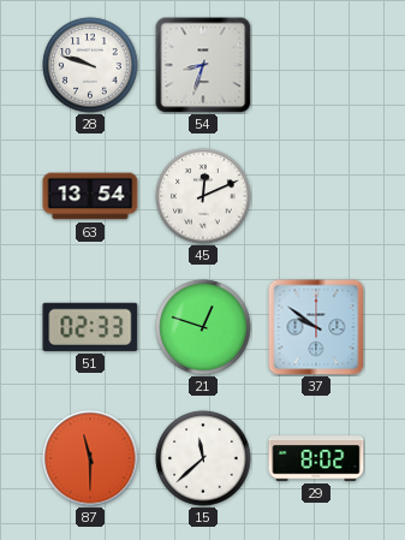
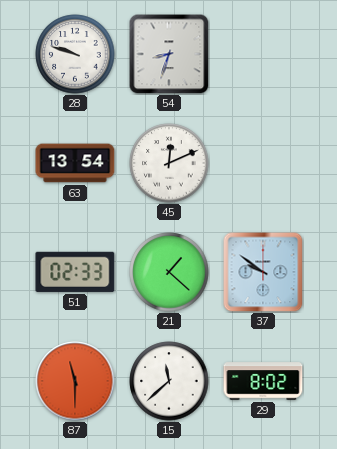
21: 12:48 -> 1:22
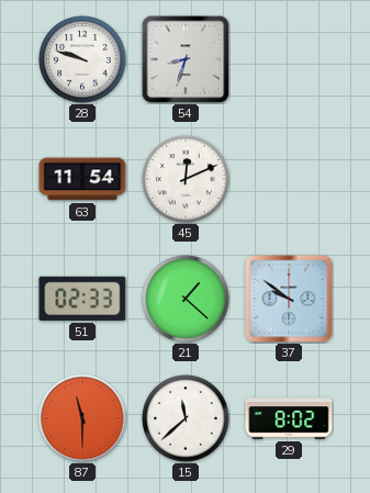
63: 13:54 -> 11:54
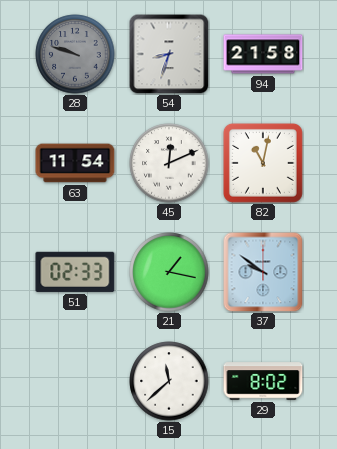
28 dial: white -> grey
94: none -> 21:58
82: none -> 11:02
21: 1:22 -> 1:17
87: 11:30 -> none
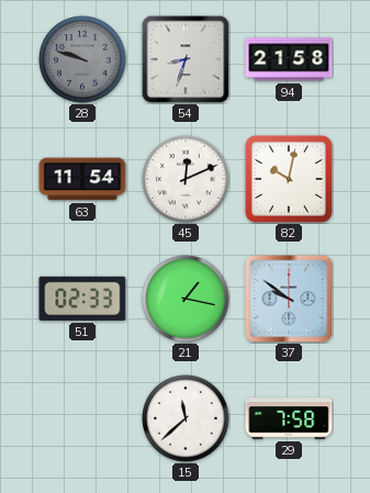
82: 11:02 -> 10:02
29: 8:02 -> 7:58
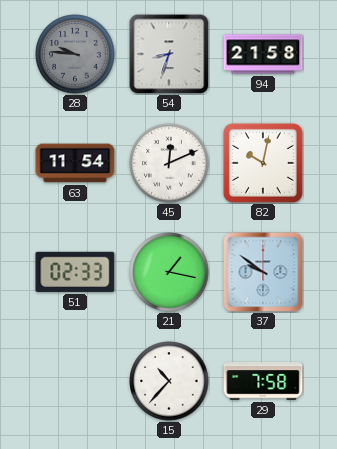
28: 9:48 -> 9:46
15: 11:38 -> 10:37
